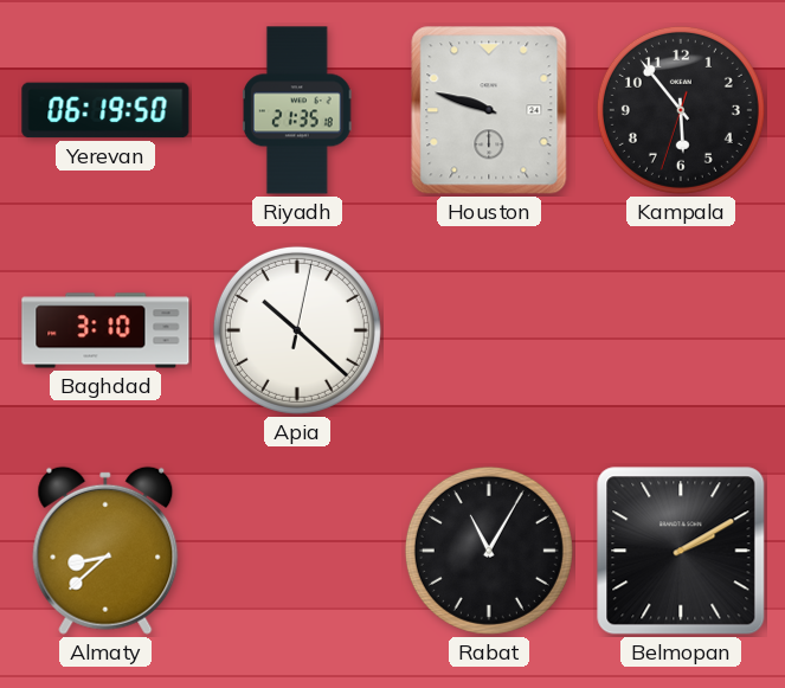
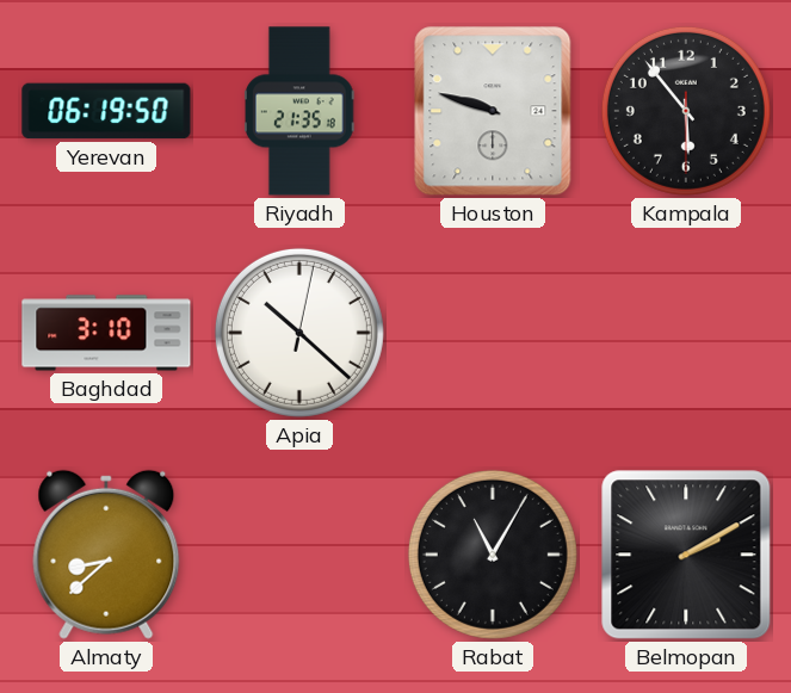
Kampala: 5:53:33 -> 5:53:30
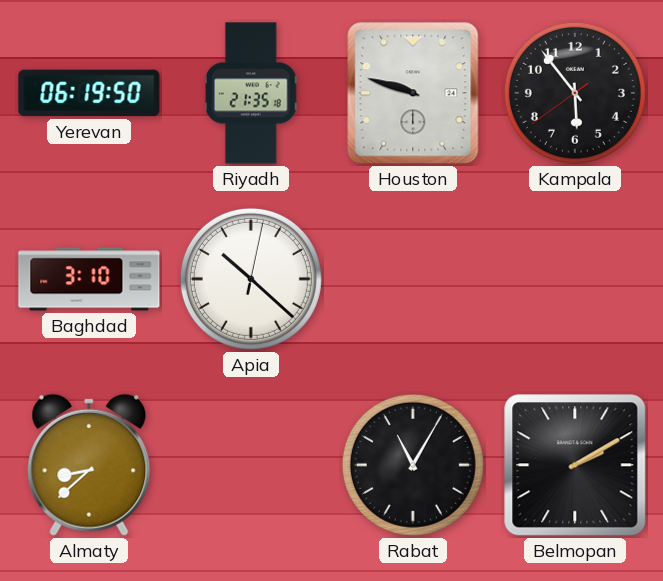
Kampala: 5:53:30 -> 5:53:39
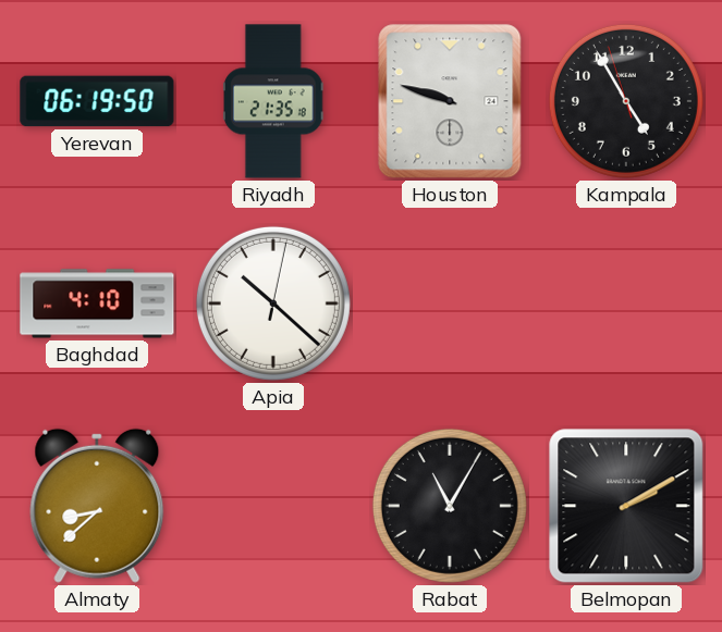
Kampala: 5:53 -> 4:54
Baghdad: 3:10 -> 4:10
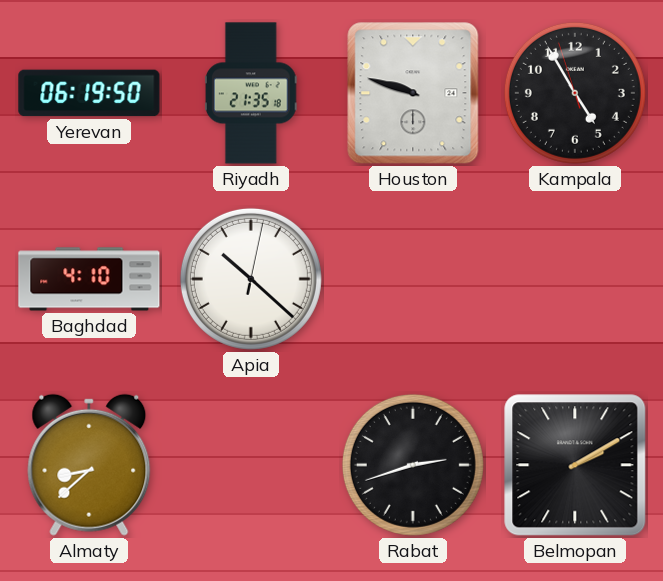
Rabat: 11:05 -> 2:42
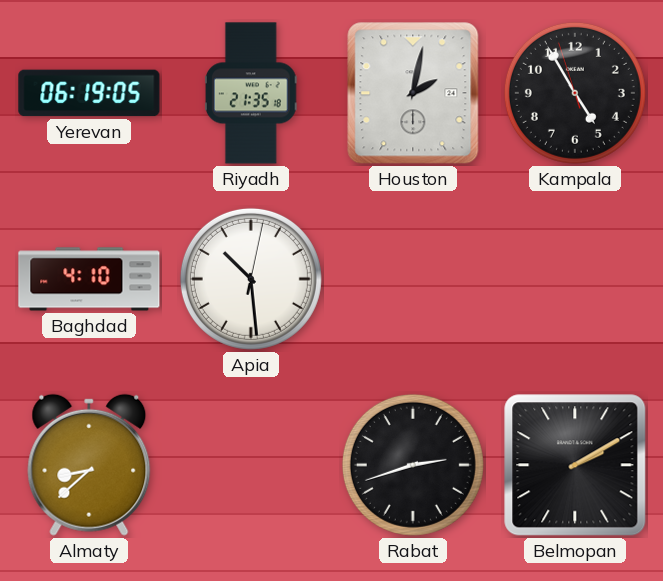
Yerevan: 06:19:50 -> 06:19:05
Houston: 9:48 -> 2:02
Apia: 10:22 -> 10:29
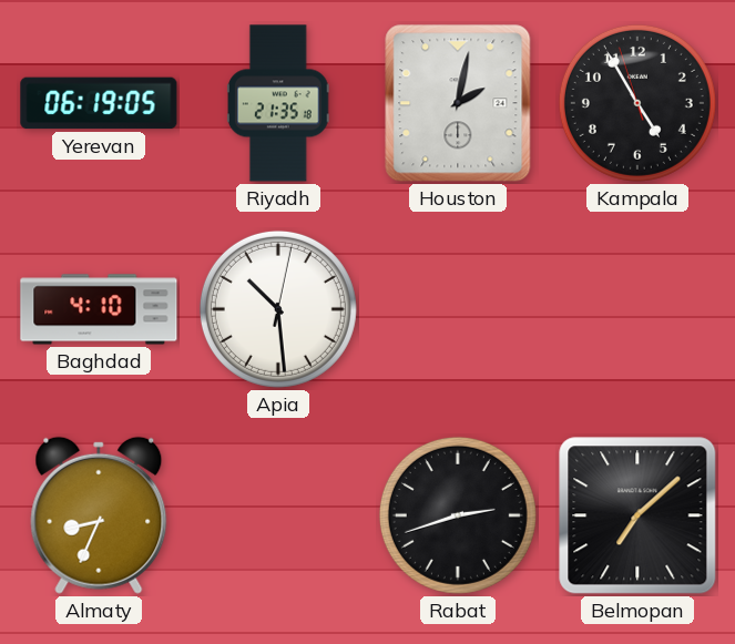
Almaty: 8:38 -> 8:34
Belmopan: 2:10 -> 7:08
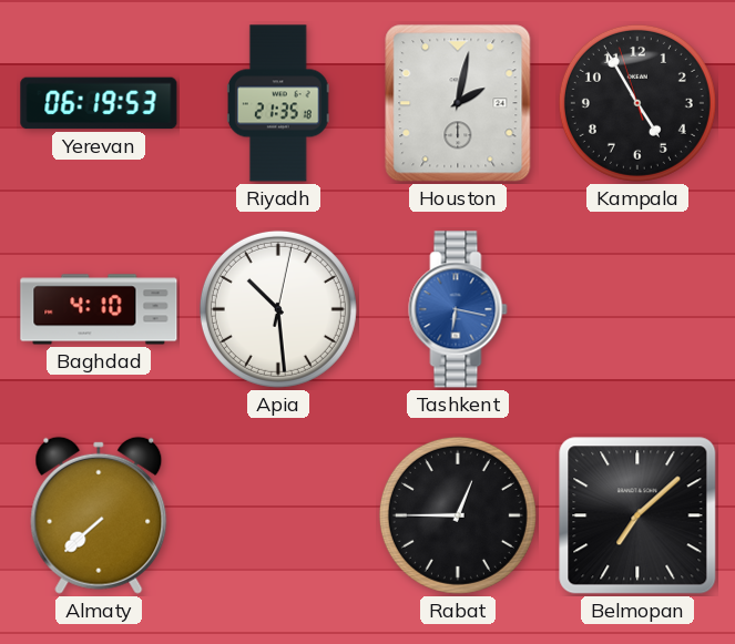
Yerevan: 06:19:05 -> 06:19:53
Tashkent: none -> 6:17
Almaty: 8:34 -> 7:38
Rabat: 2:42 -> 12:45
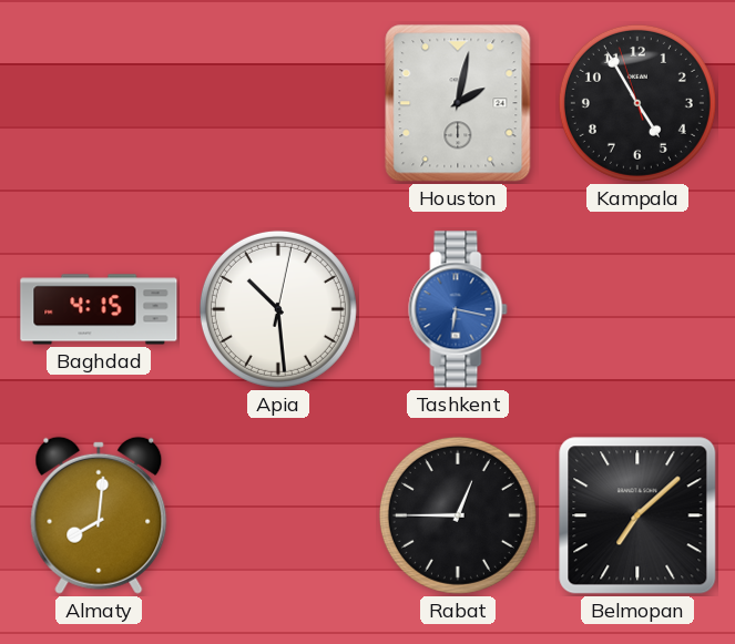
Yerevan: 06:19 -> none
Riyadh: 21:35 -> none
Baghdad: 4:10 -> 4:15
Almaty: 7:38 -> 8:01
